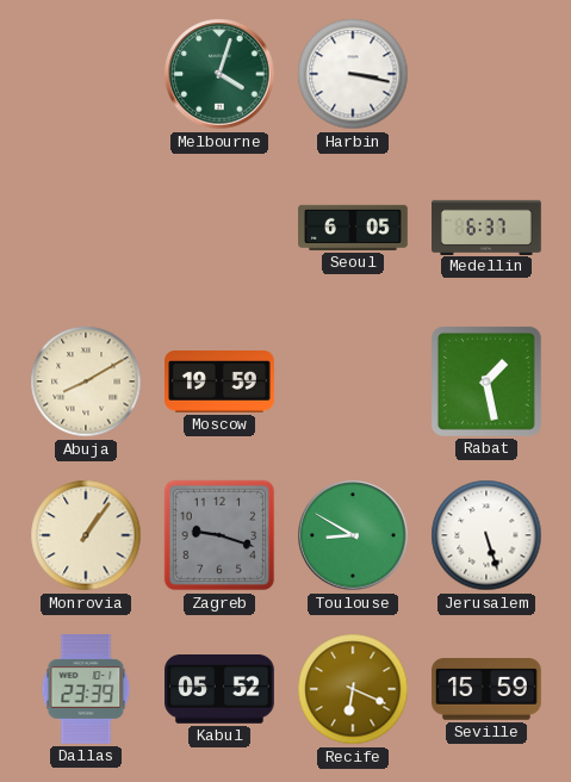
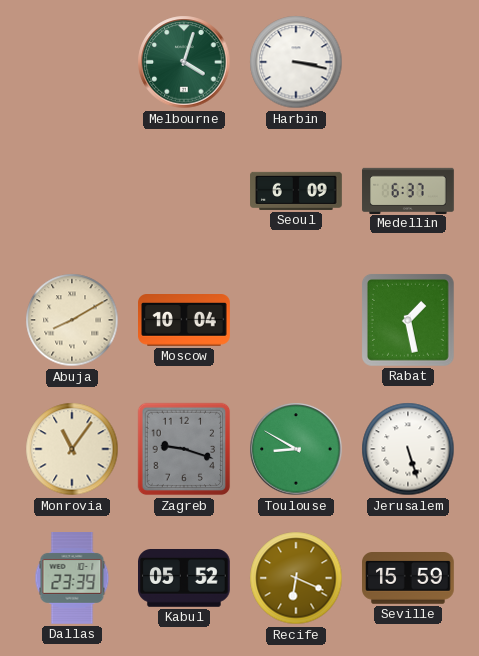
Seoul: 6:05 -> 6:09
Moscow: 19:59 -> 10:04
Monrovia: 1:06 -> 11:06
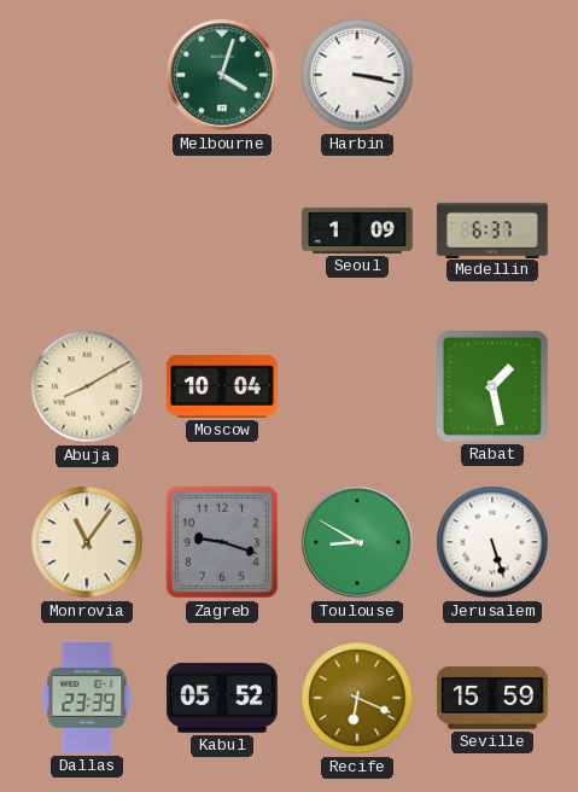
Seoul: 6:09 -> 1:09
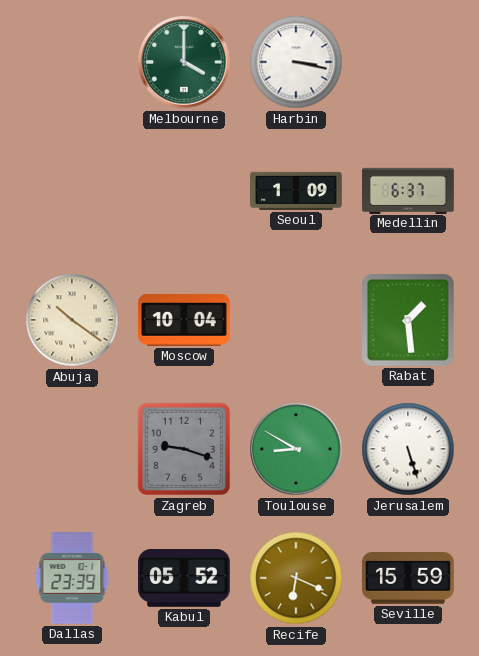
Melbourne: 4:03 -> 4:00
Abuja: 8:10 -> 10:21
Rabat: 1:28 -> 1:29
Monrovia: 11:06 -> none
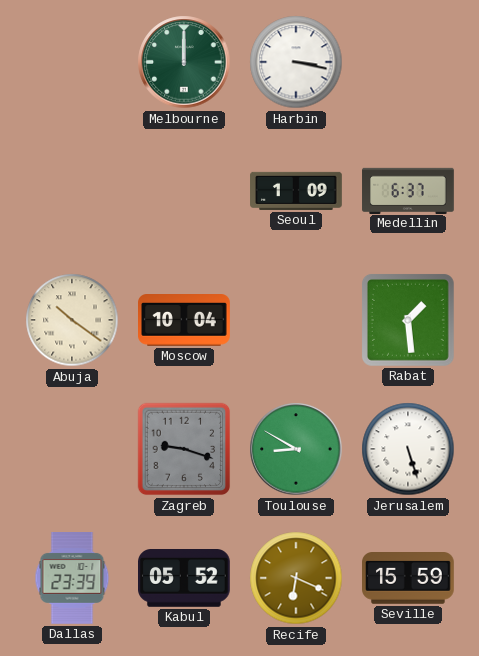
Melbourne: 4:00 -> 12:00
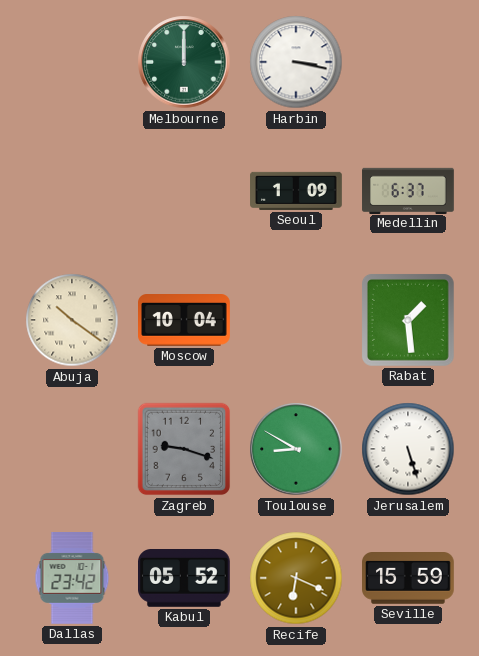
Dallas: 23:39 -> 23:42
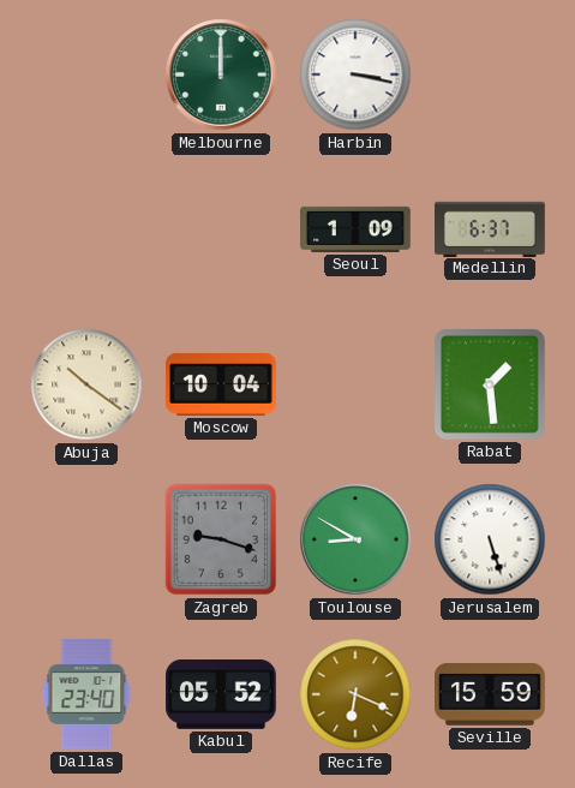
Dallas: 23:42 -> 23:40
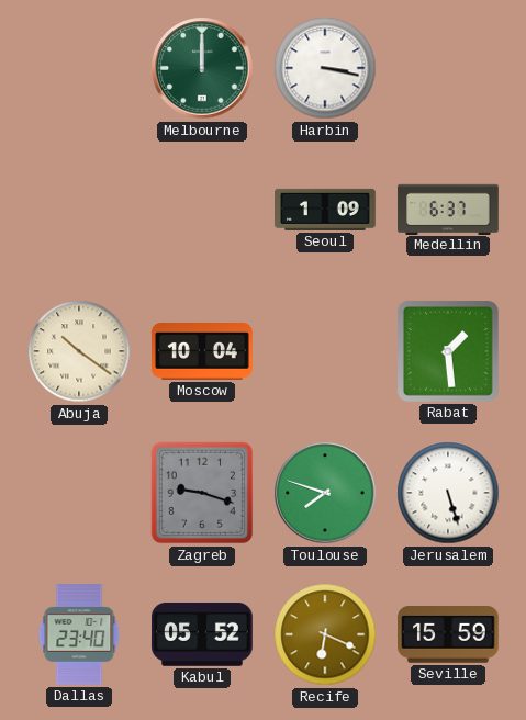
Toulouse: 8:50 -> 7:48
